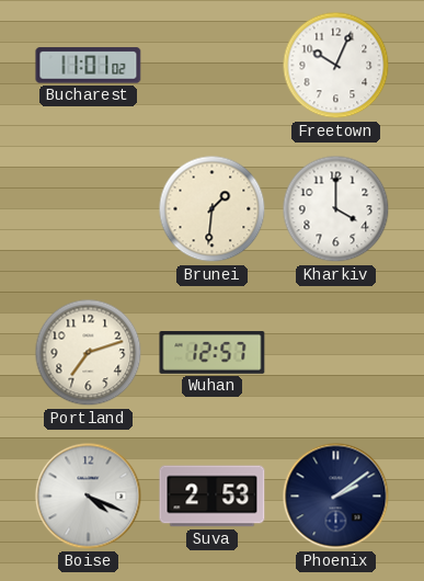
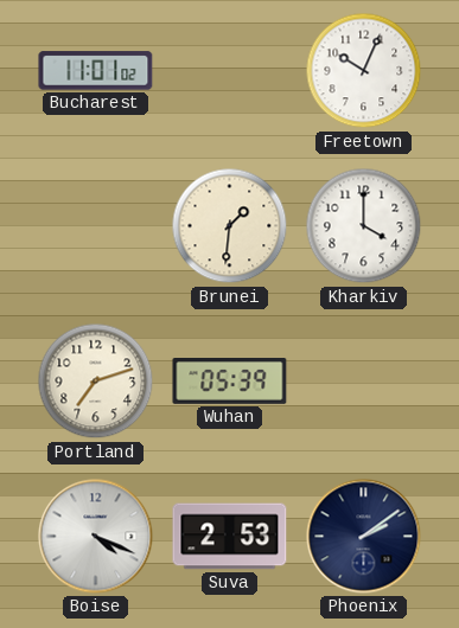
Wuhan: 12:57 -> 05:39
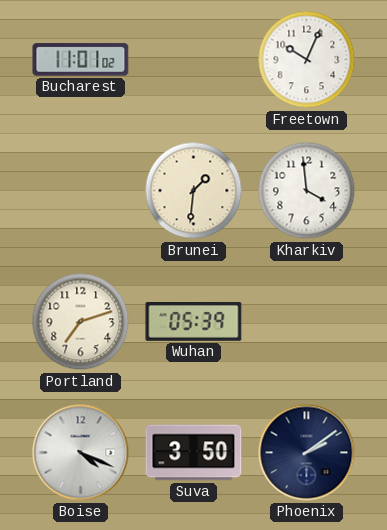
Kharkiv: 4:00 -> 3:59
Suva: 2:53 -> 3:50
